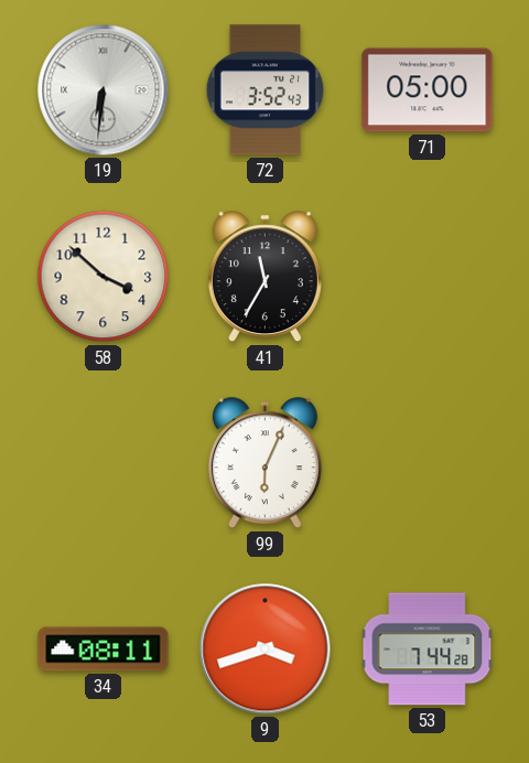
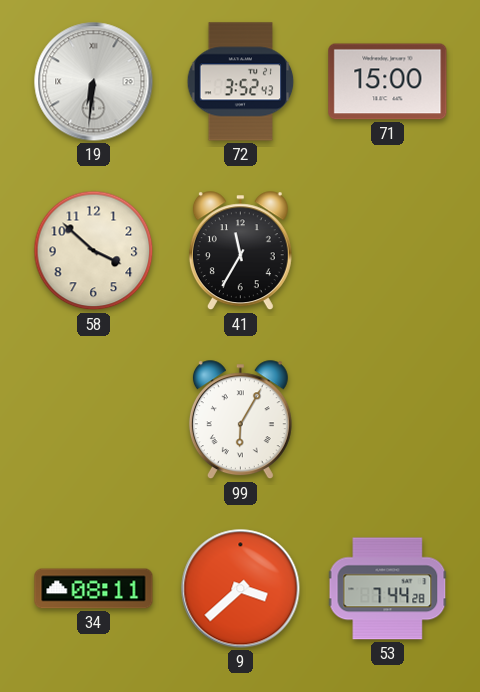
71: 05:00 -> 15:00
99: 6:04 -> 6:05
9: 3:42 -> 3:38
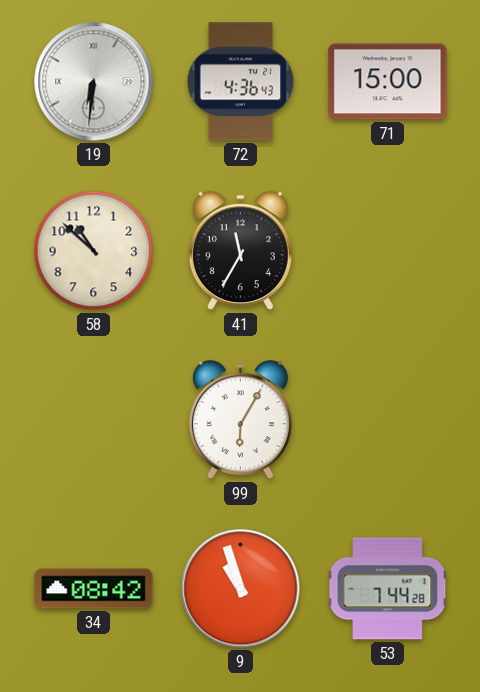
72: 3:52 -> 4:36
58: 3:52 -> 10:52
34: 08:11 -> 08:42
9: 3:38 -> 10:57
